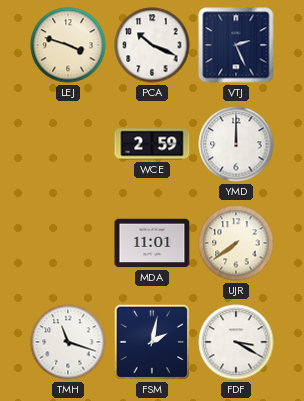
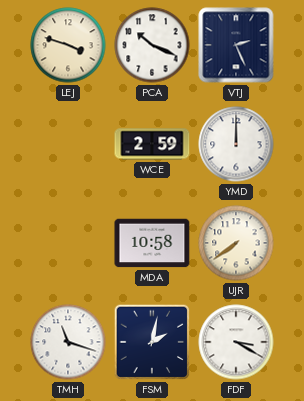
MDA: 11:01 -> 10:58
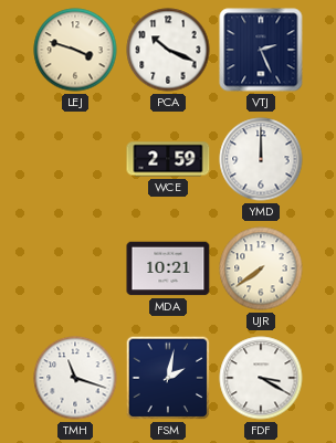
MDA: 10:58 -> 10:21
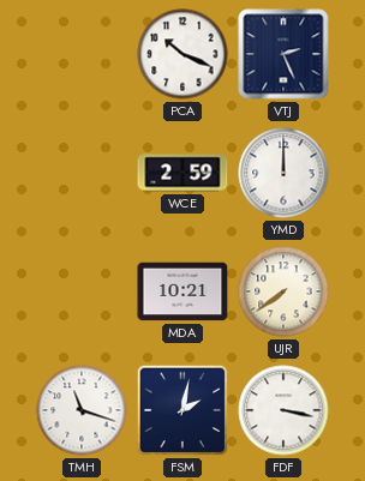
LEJ: 3:48 -> none
FDF: 3:20 -> 3:17
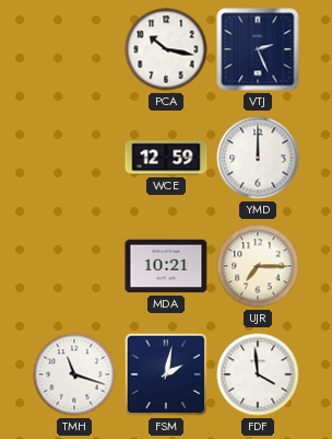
PCA: 10:19 -> 10:17
WCE: 2:59 -> 12:59
UJR: 7:39 -> 7:15
FDF: 3:17 -> 3:59
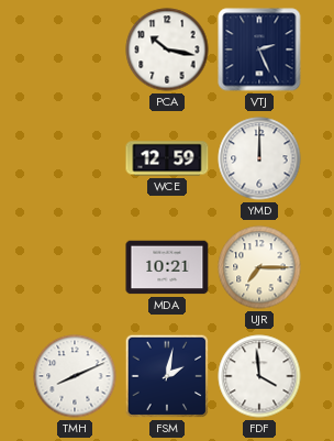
TMH: 11:18 -> 8:11
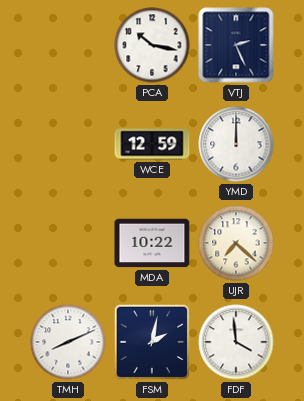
MDA: 10:21 -> 10:22
UJR: 7:15 -> 7:22
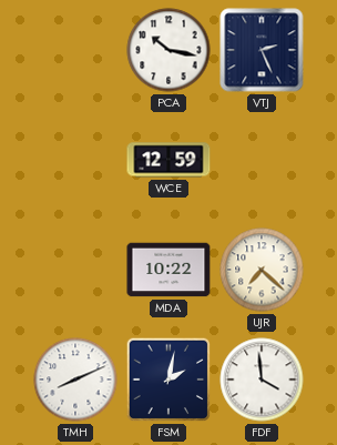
YMD: 12:00 -> none
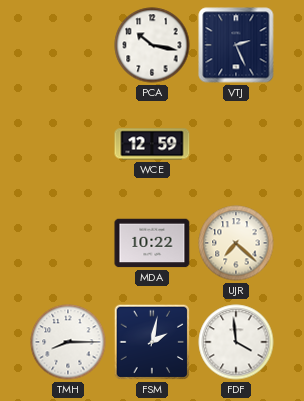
TMH: 8:11 -> 8:15
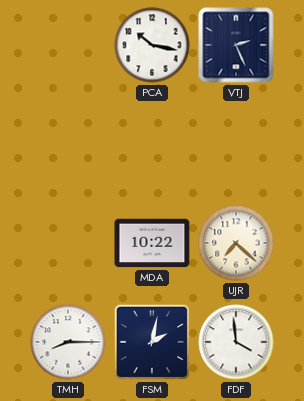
WCE: 12:59 -> none
